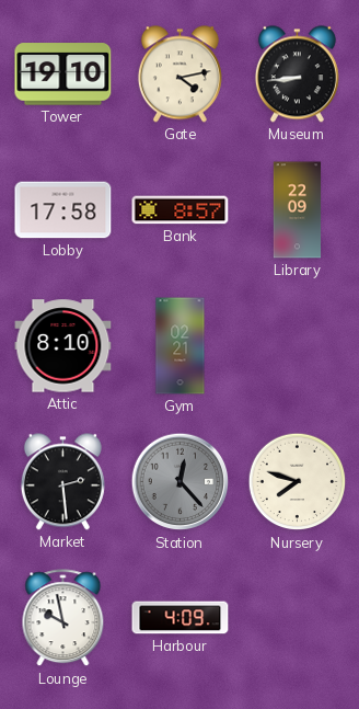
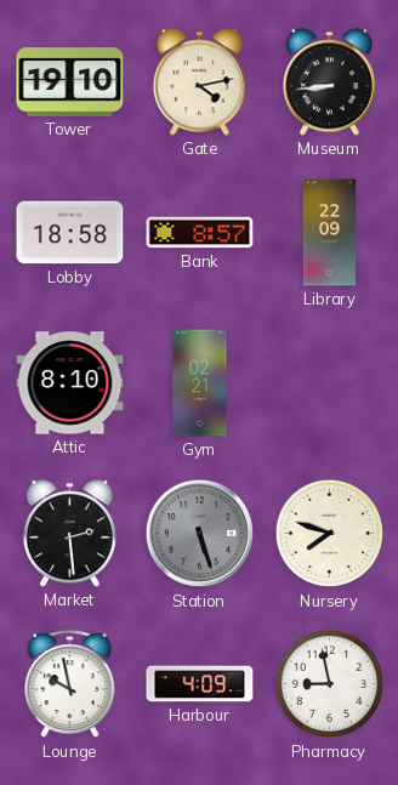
Lobby: 17:58 -> 18:58
Station: 12:23 -> 5:27
Pharmacy: none -> 8:58
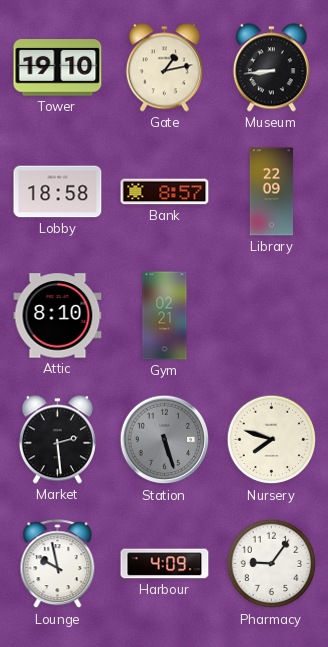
Gate: 4:13 -> 1:13
Pharmacy: 8:58 -> 9:06
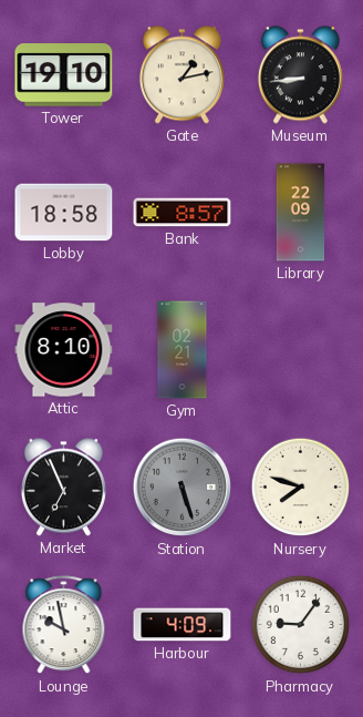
Market: 2:29 -> 6:56
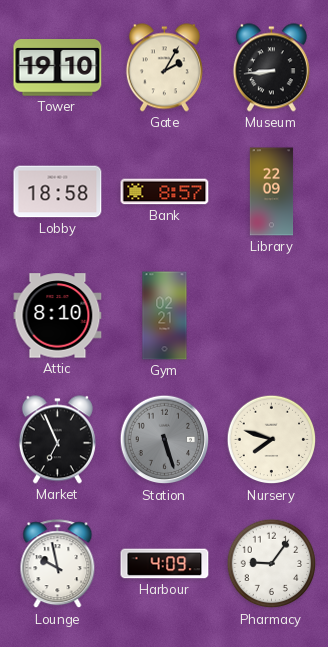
Gate: 1:13 -> 2:05
